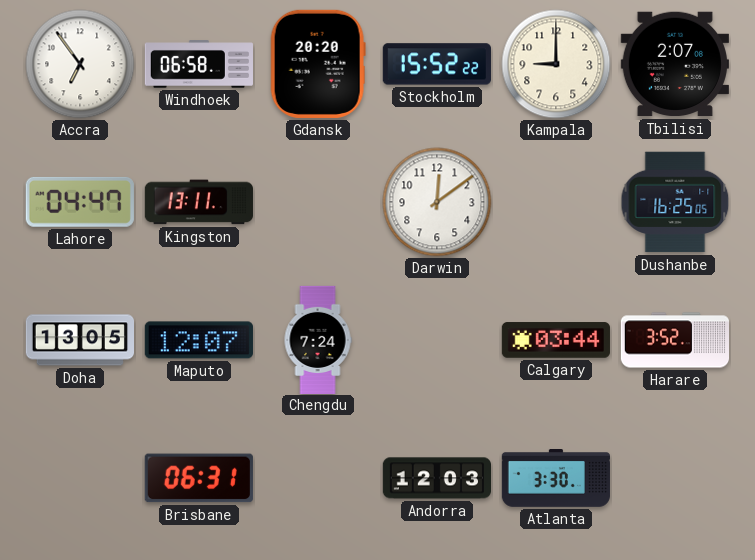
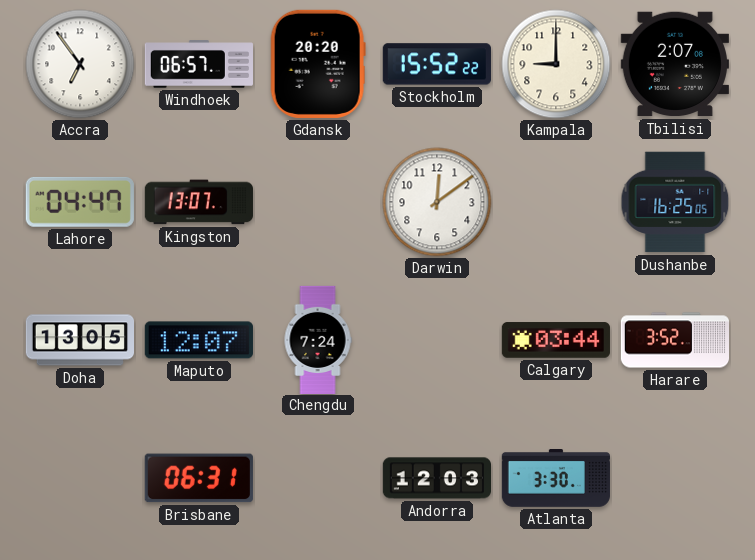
Windhoek: 06:58 -> 06:57
Kingston: 13:11 -> 13:07
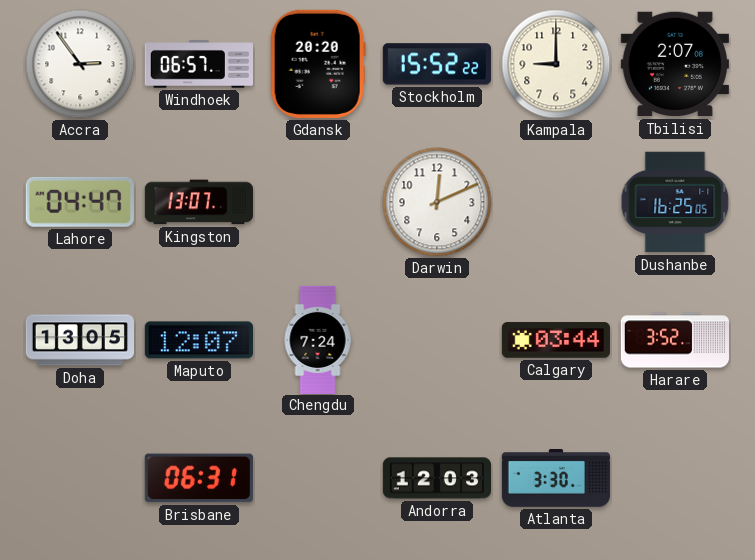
Accra: 6:54 -> 2:54
Darwin: 12:09 -> 12:11
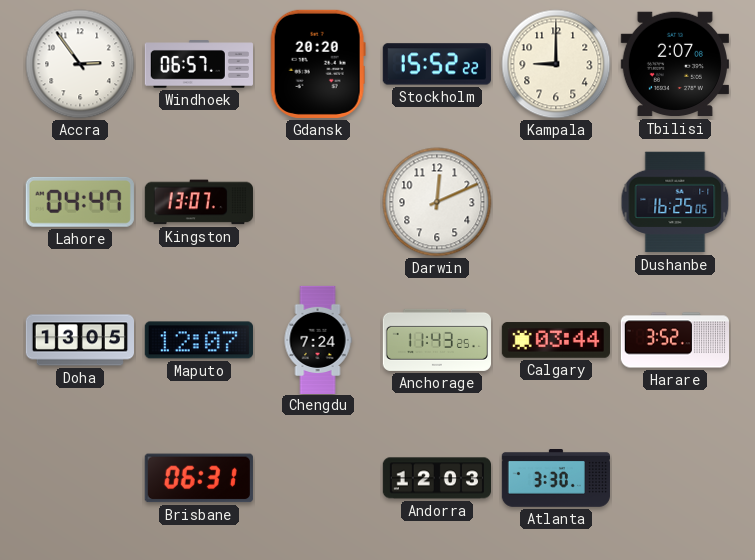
Anchorage: none -> 11:43
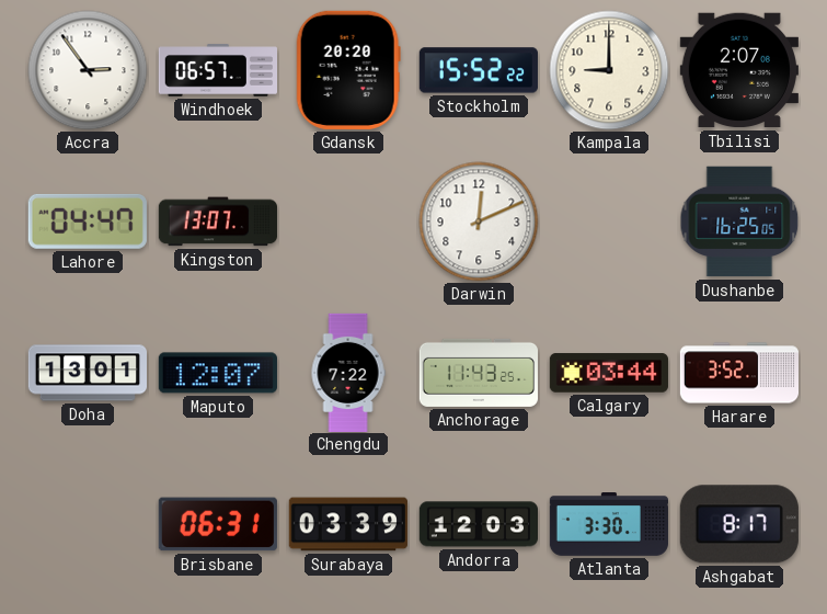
Doha: 13:05 -> 13:01
Chengdu: 7:24 -> 7:22
Surabaya: none -> 03:39
Ashgabat: none -> 8:17
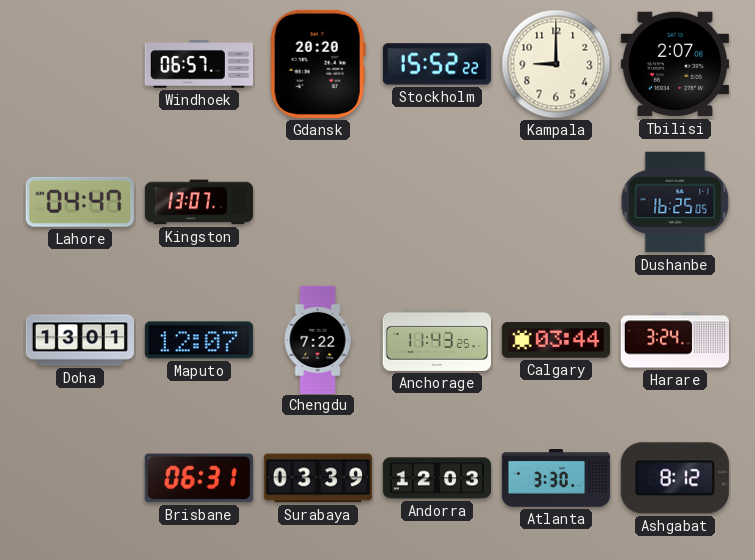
Accra: 2:54 -> none
Darwin: 12:11 -> none
Harare: 3:52 -> 3:24
Ashgabat: 8:17 -> 8:12
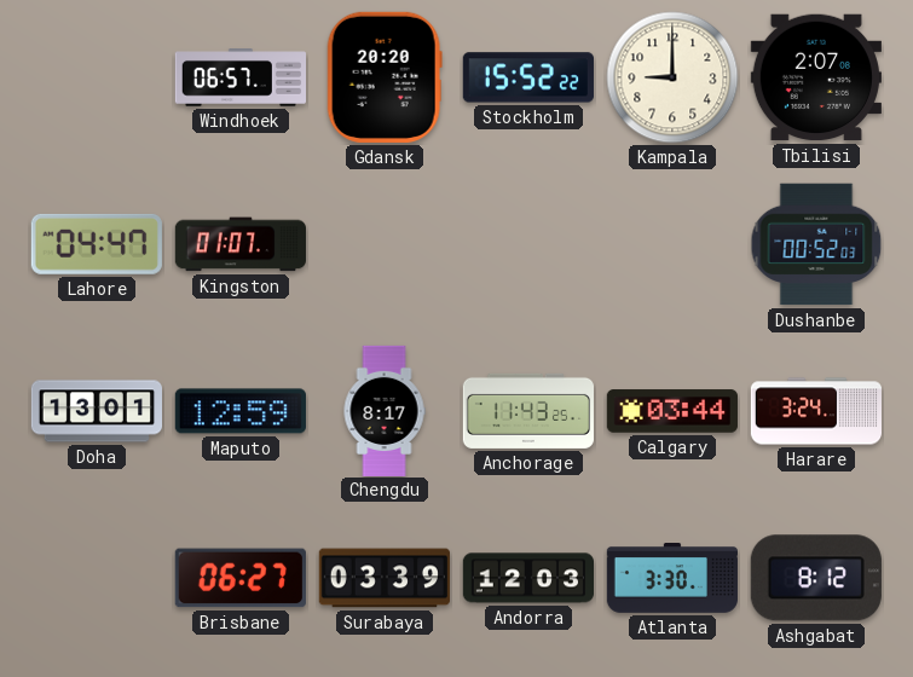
Kingston: 13:07 -> 01:07
Dushanbe: 16:25 -> 00:52
Maputo: 12:07 -> 12:59
Chengdu: 7:22 -> 8:17
Brisbane: 06:31 -> 06:27
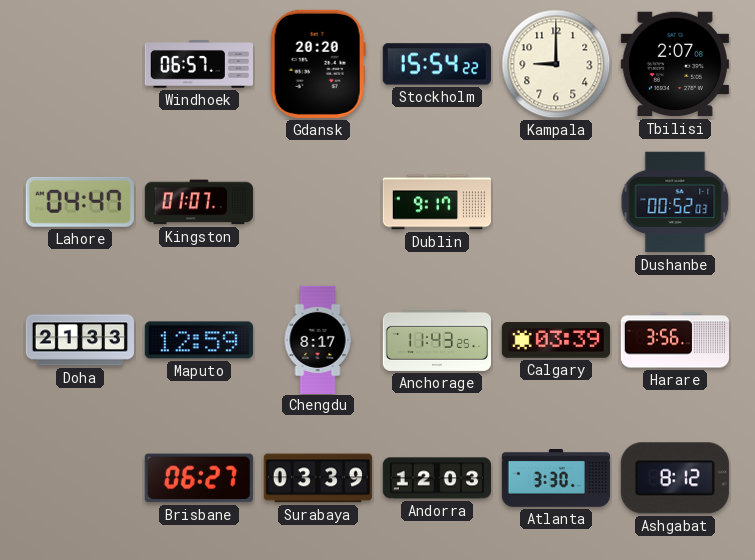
Stockholm: 15:52 -> 15:54
Dublin: none -> 9:17
Doha: 13:01 -> 21:33
Calgary: 03:44 -> 03:39
Harare: 3:24 -> 3:56
